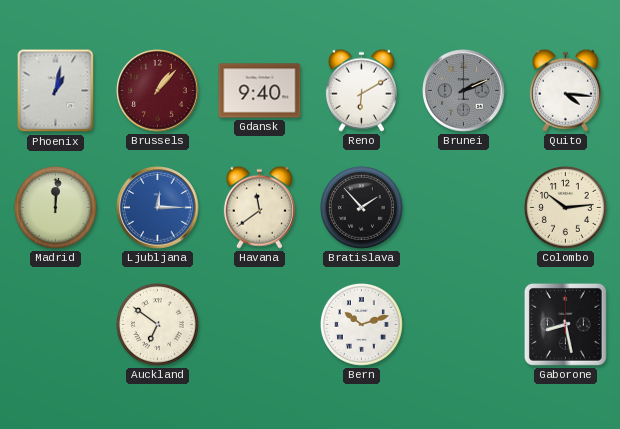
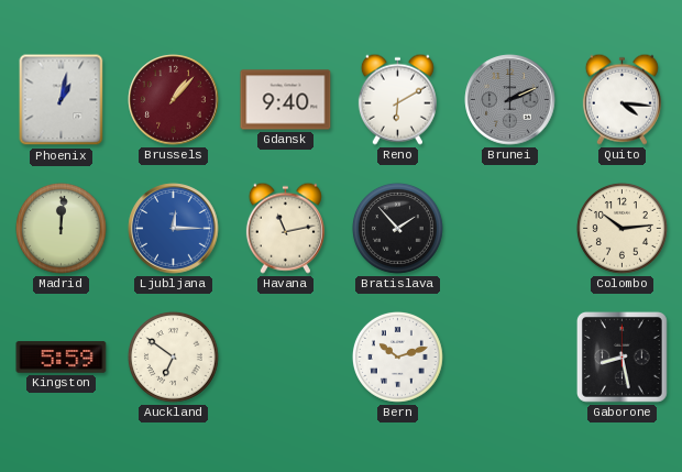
Havana: 11:39 -> 11:13
Kingston: none -> 5:59
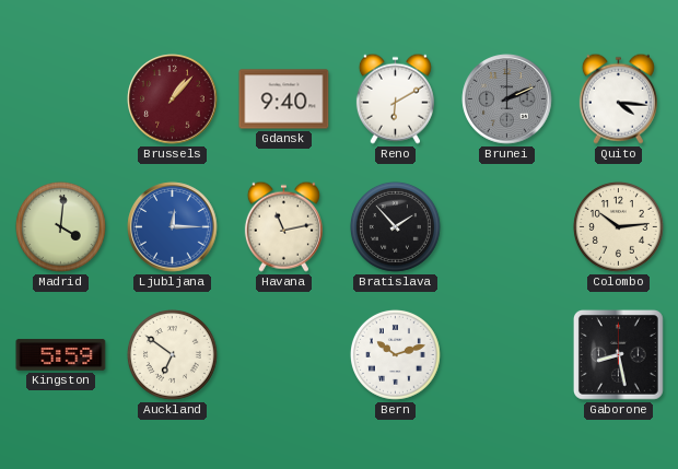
Phoenix: 1:02 -> none
Madrid: 12:01 -> 4:01
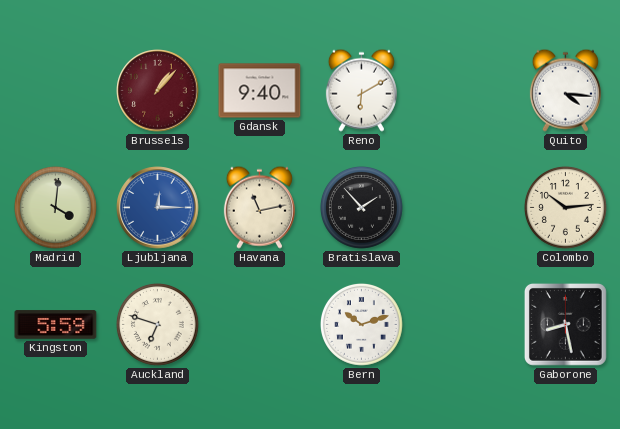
Brunei: 2:11 -> none
Auckland: 6:51 -> 6:48
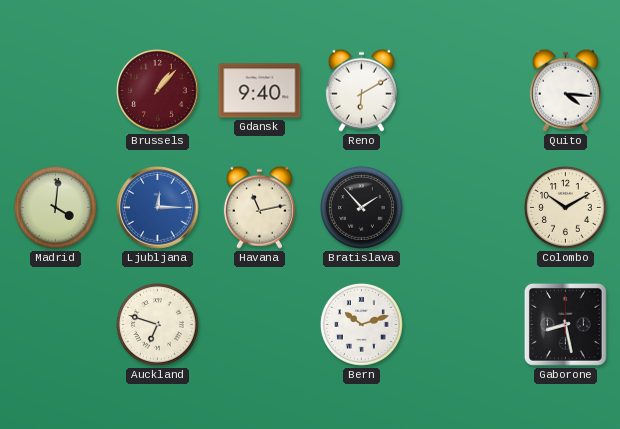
Colombo: 10:14 -> 10:10
Kingston: 5:59 -> none
